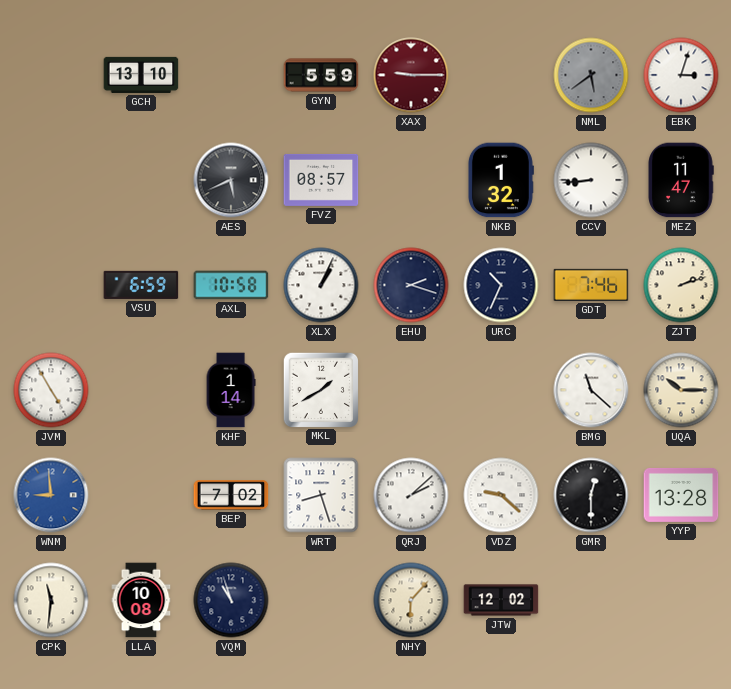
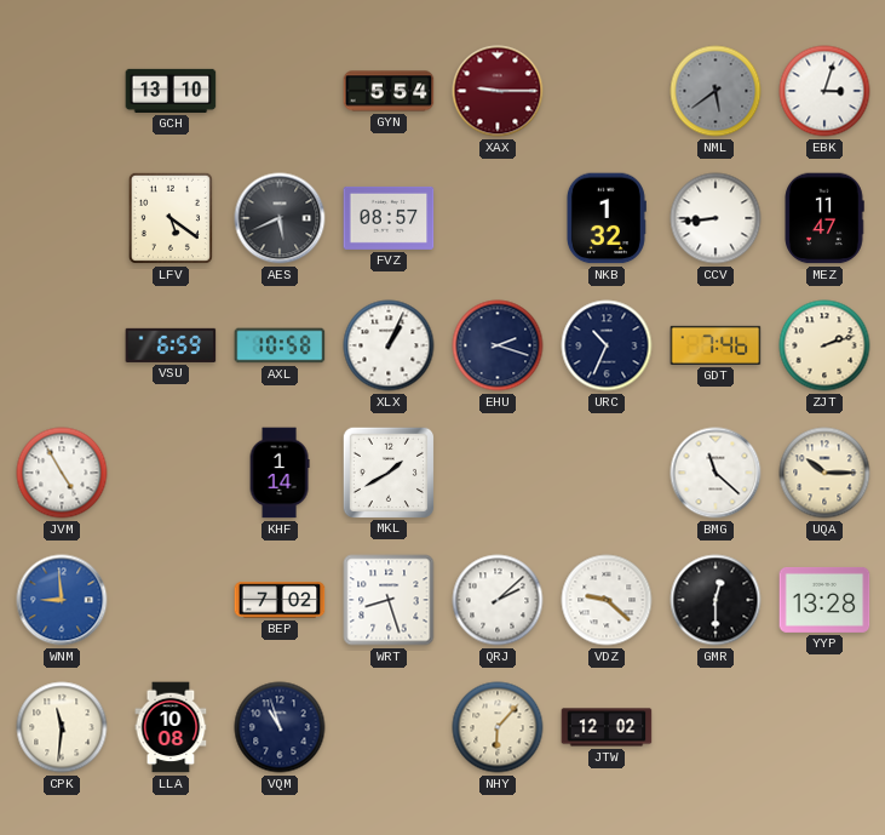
GYN: 5:59 -> 5:54
LFV: none -> 5:21
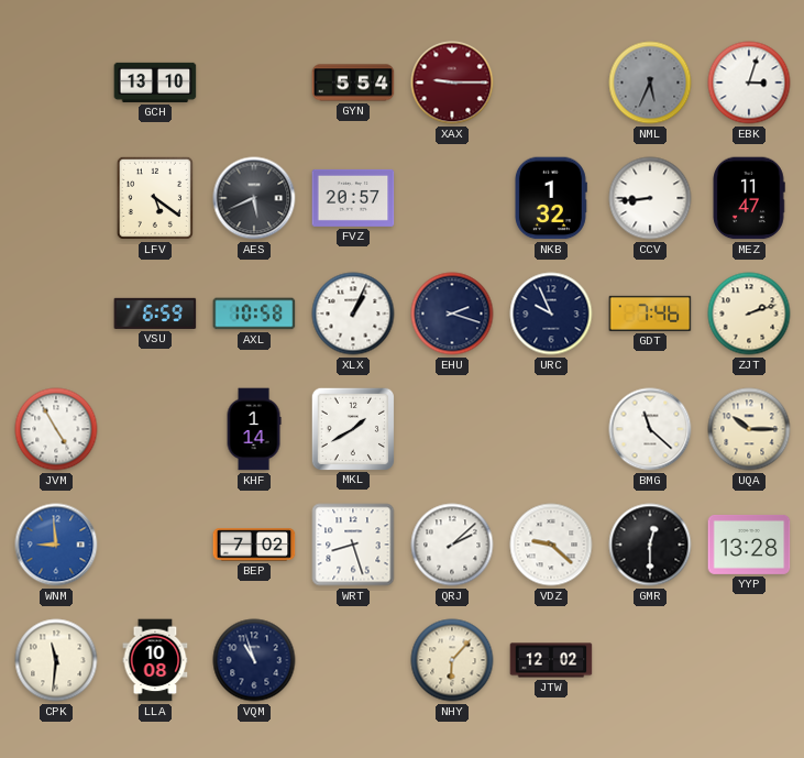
NML: 5:39 -> 5:34
FVZ: 08:57 -> 20:57
URC: 10:34 -> 9:56
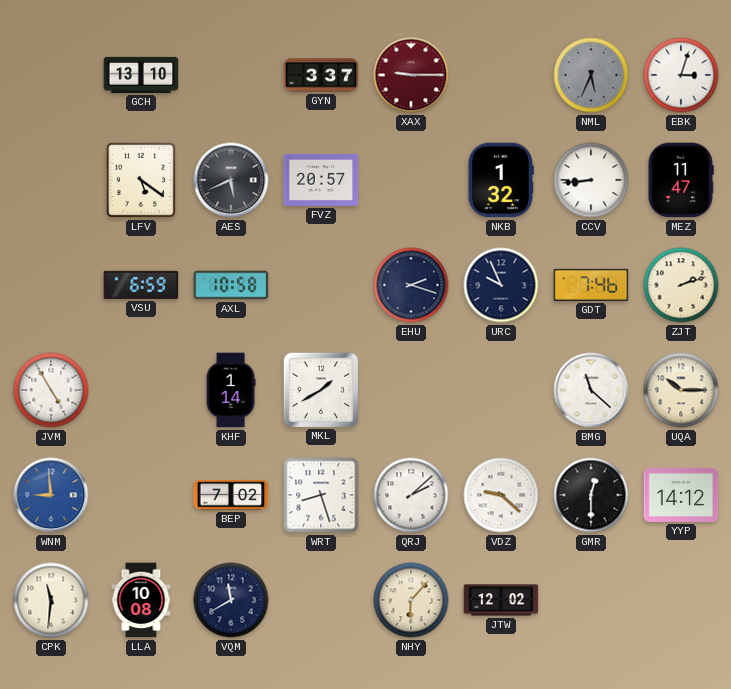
GYN: 5:54 -> 3:37
XLX: 1:04 -> none
YYP: 13:28 -> 14:12
VQM: 10:57 -> 11:40
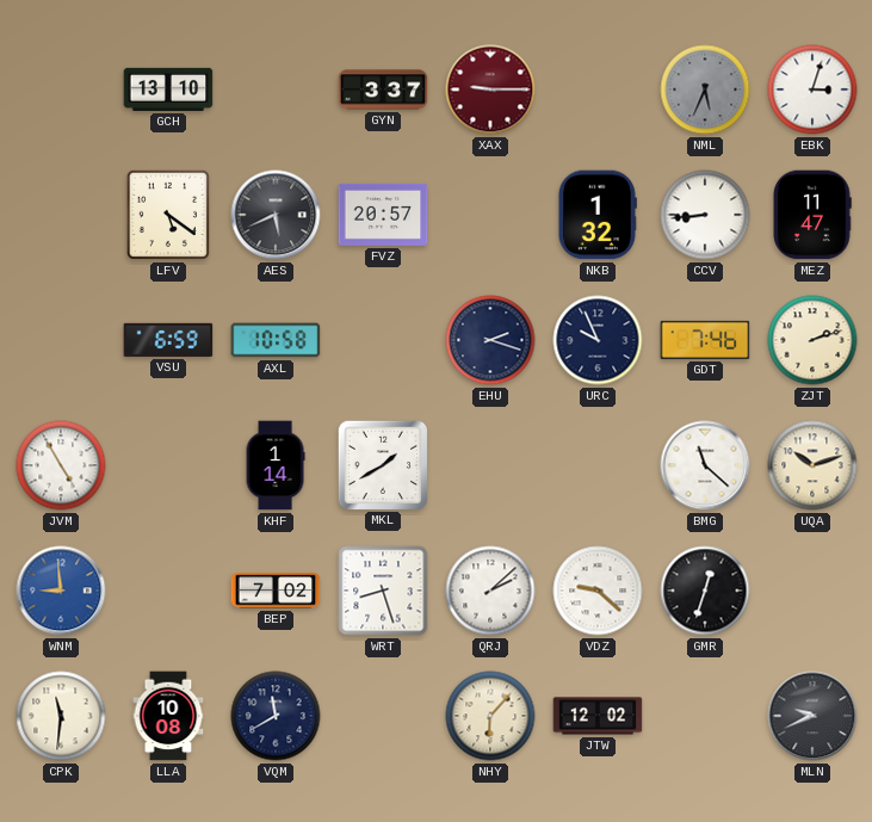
UQA: 10:15 -> 10:12
GMR: 12:30 -> 12:33
YYP: 14:12 -> none
MLN: none -> 9:41
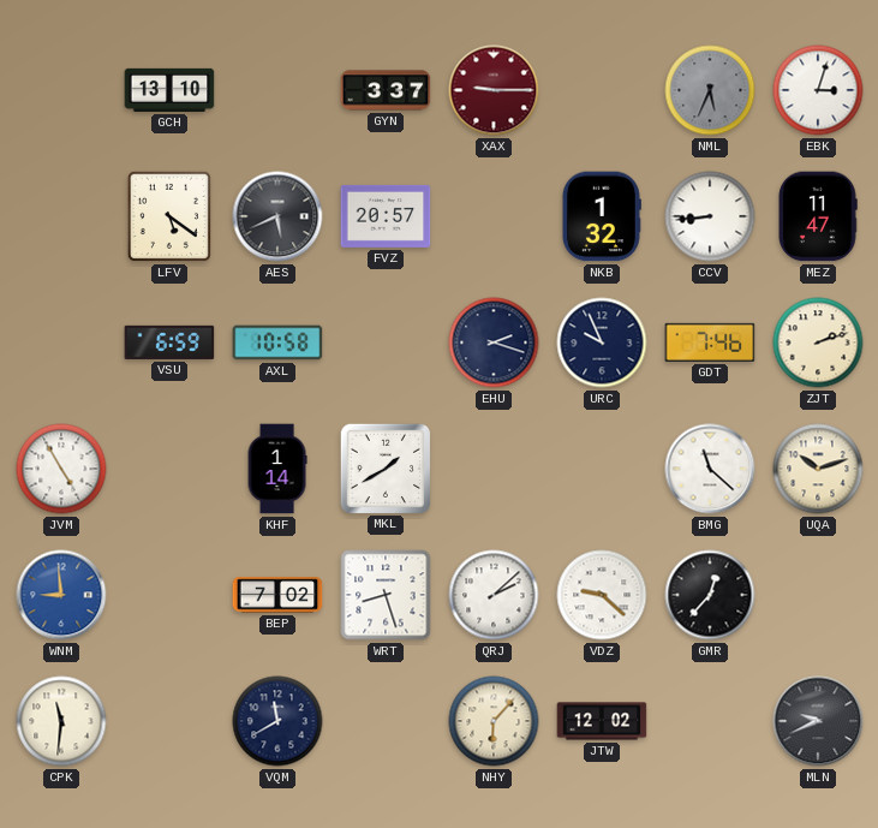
GMR: 12:33 -> 12:37
LLA: 10:08 -> none
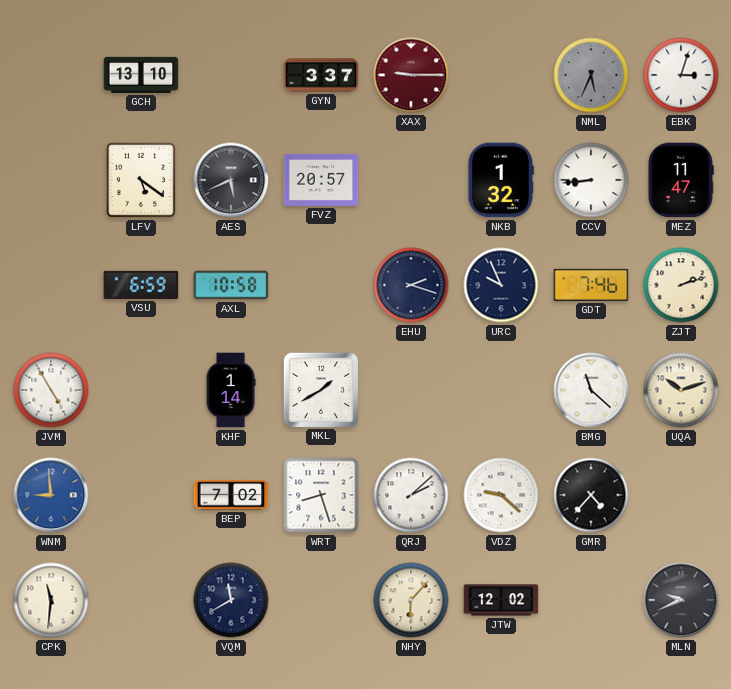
GMR: 12:37 -> 4:37
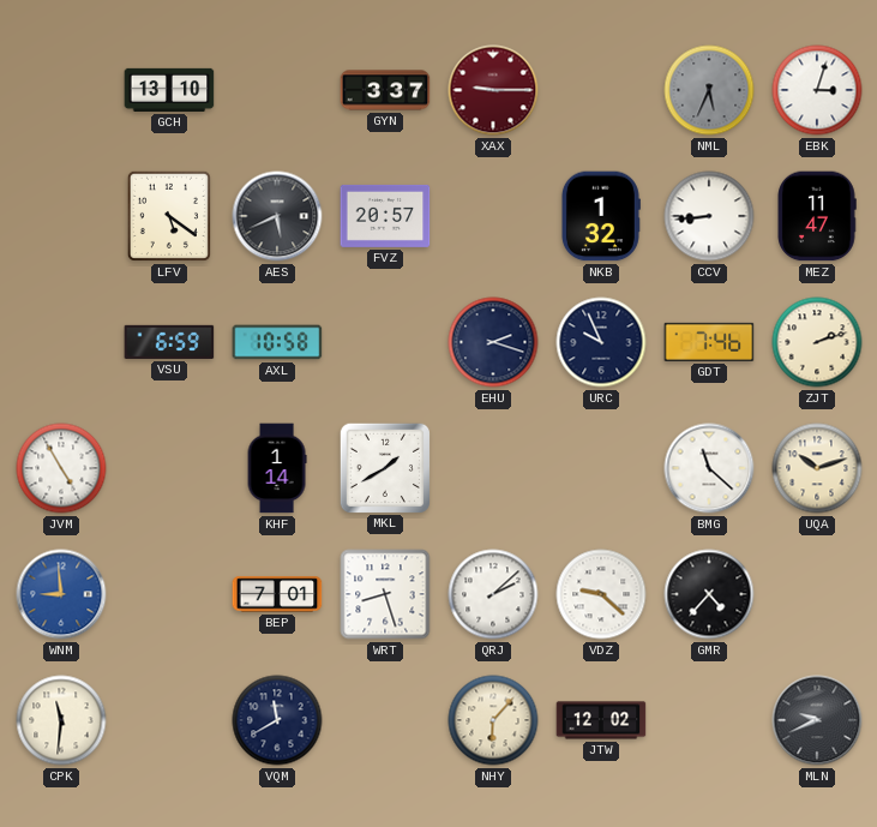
BEP: 7:02 -> 7:01
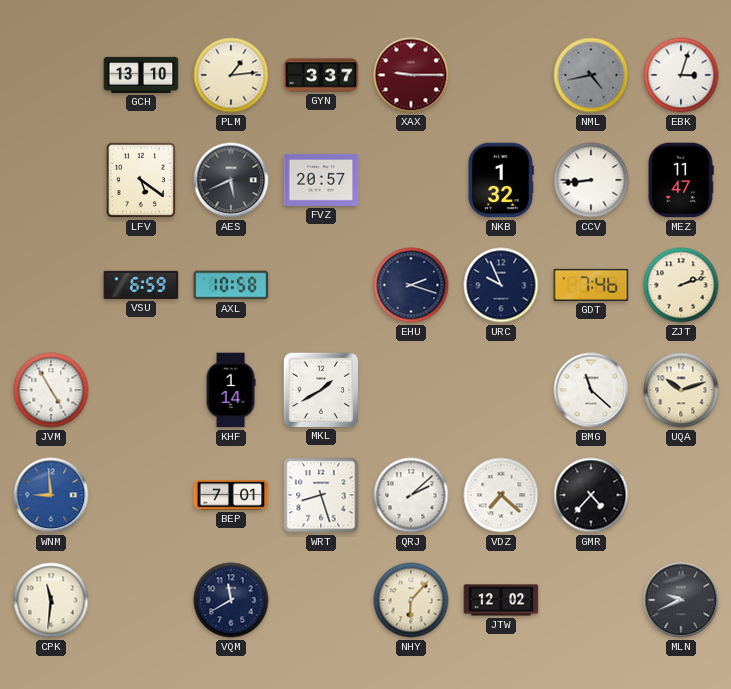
PLM: none -> 1:14
NML: 5:34 -> 4:43
VDZ: 9:22 -> 7:22
